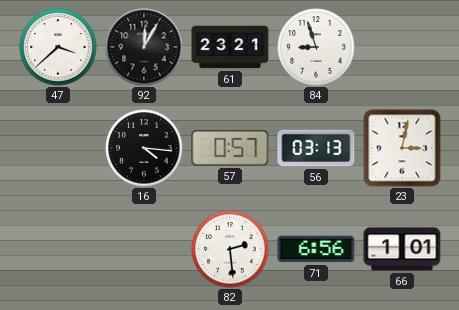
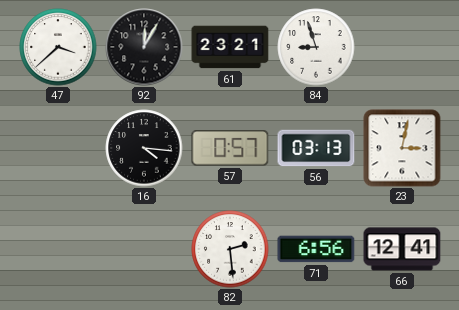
66: 1:01 -> 12:41
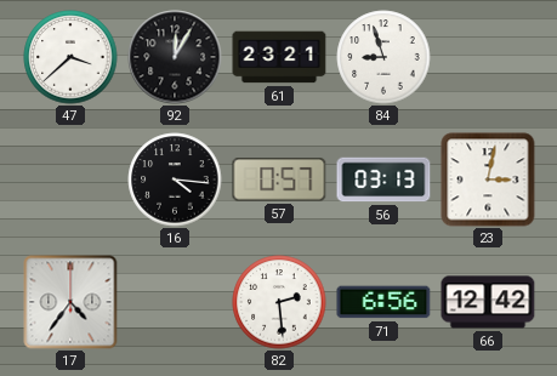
17: none -> 4:36
66: 12:41 -> 12:42
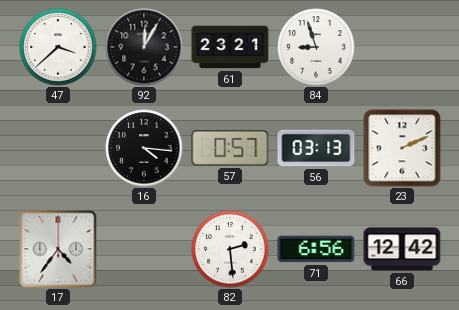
23: 3:02 -> 2:11
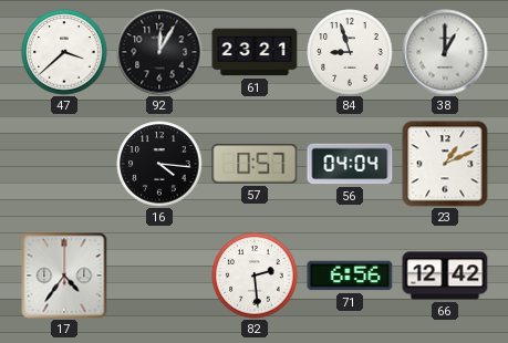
38: none -> 1:00
56: 03:13 -> 04:04
23: 2:11 -> 1:11
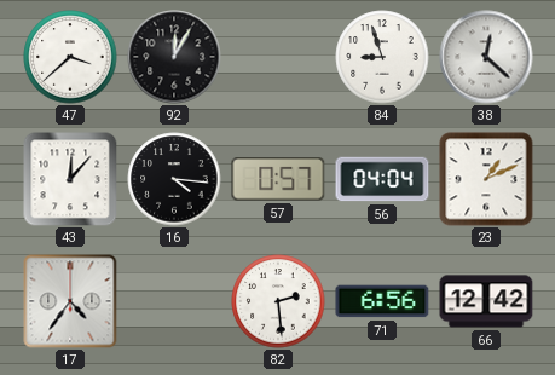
61: 23:21 -> none
38: 1:00 -> 12:22
43: none -> 12:07
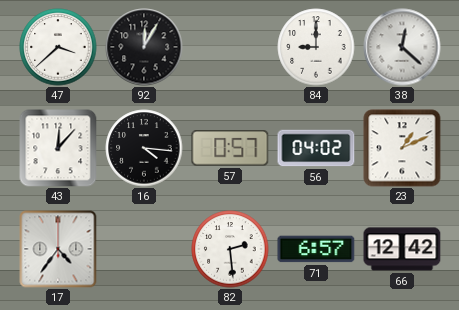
84: 8:57 -> 9:00
56: 04:04 -> 04:02
71: 6:56 -> 6:57
